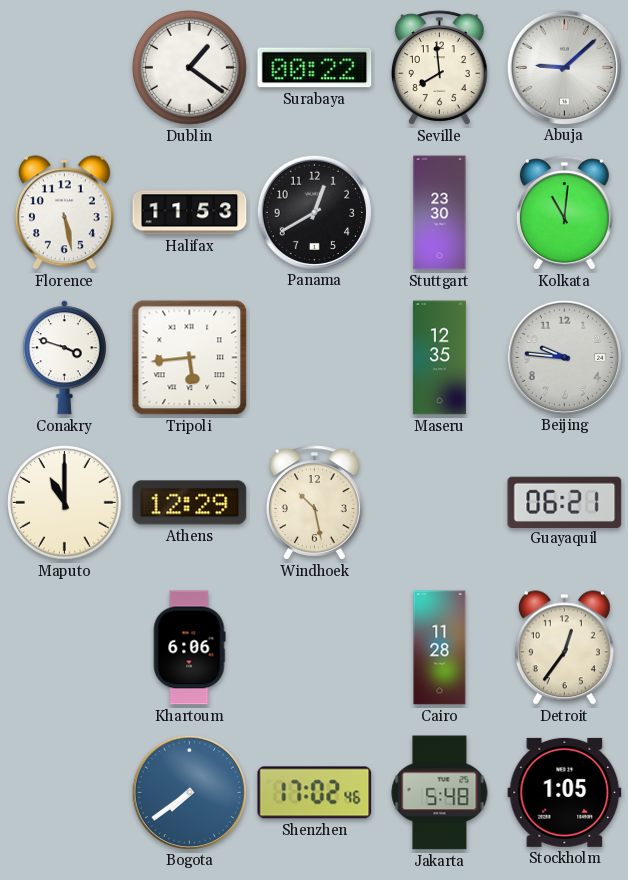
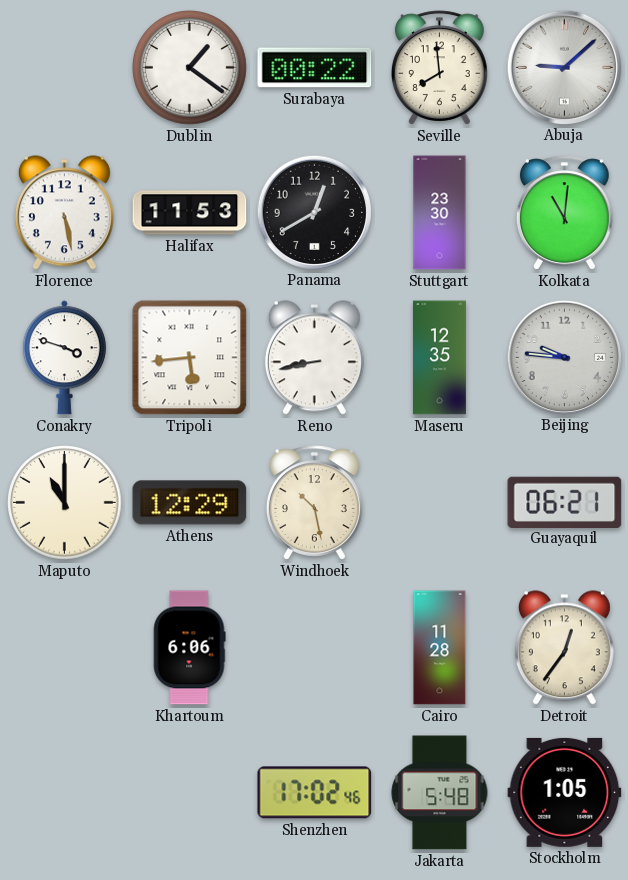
Reno: none -> 8:43
Bogota: 7:39 -> none
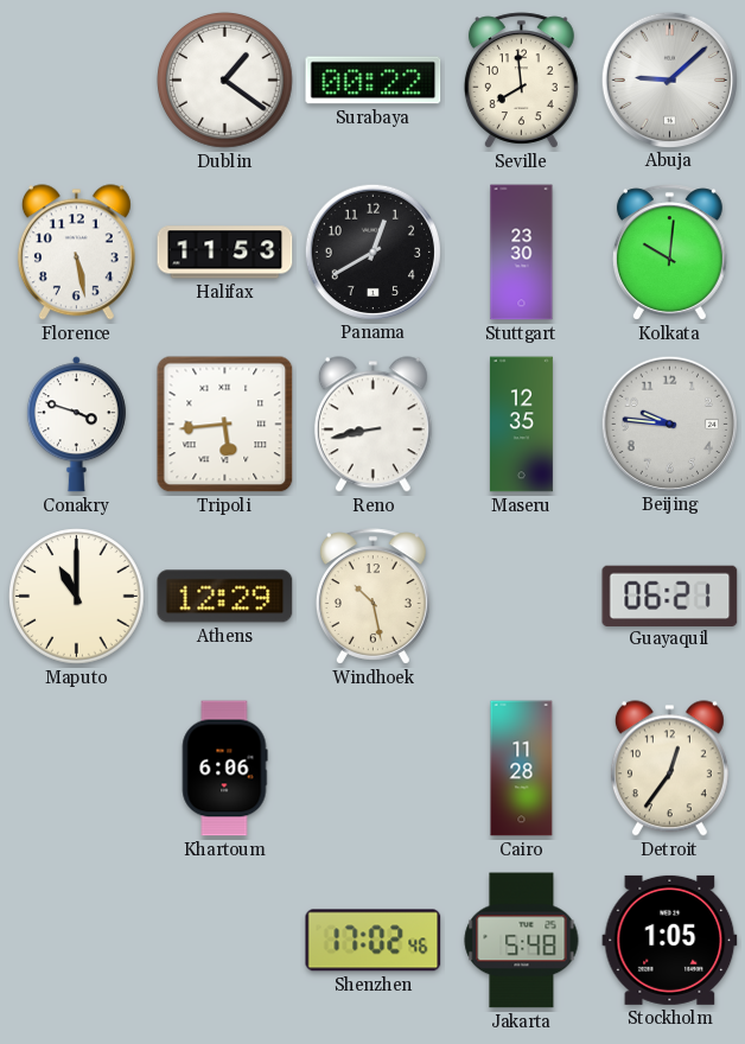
Kolkata: 11:01 -> 10:01
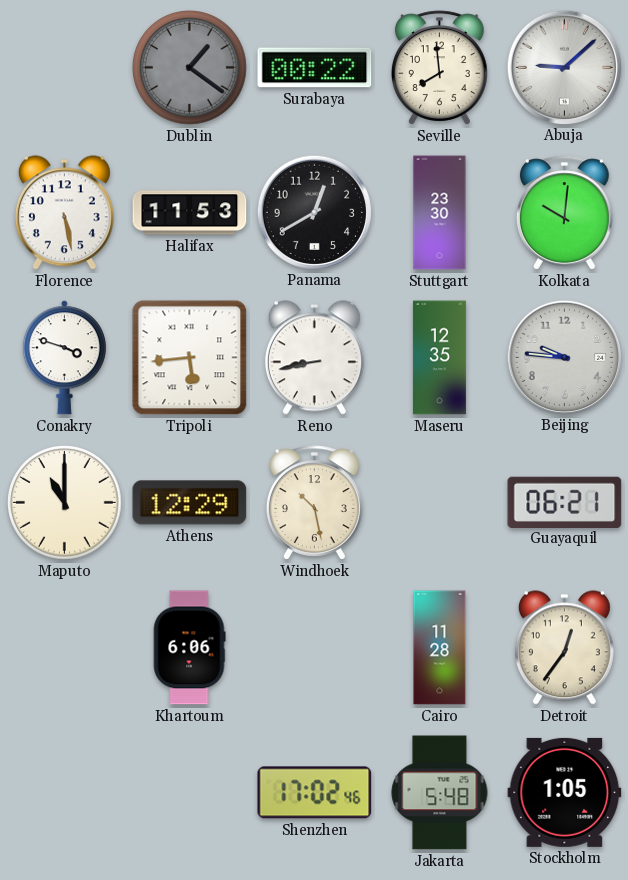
Dublin dial: white -> grey
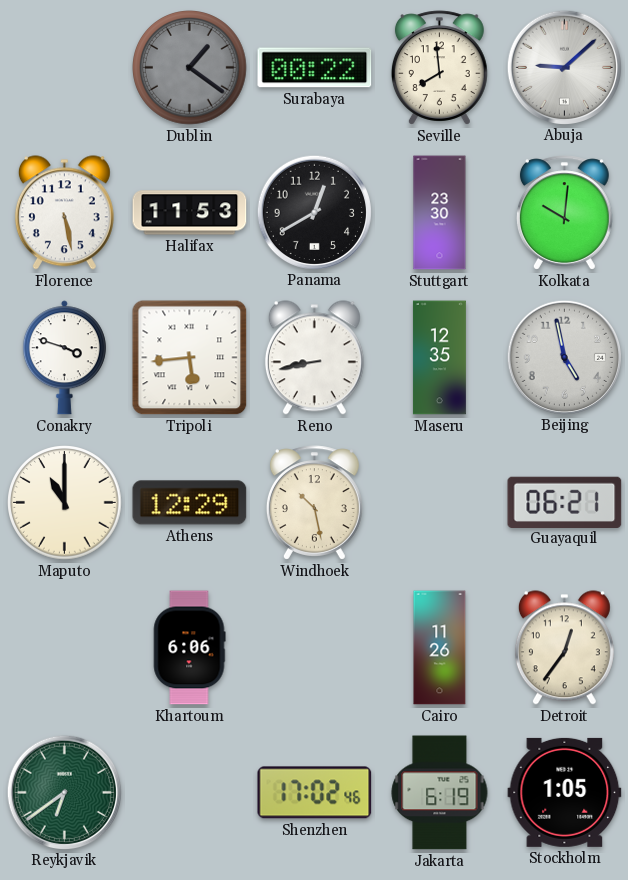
Beijing: 9:46 -> 4:58
Cairo: 11:28 -> 11:26
Reykjavik: none -> 6:39
Jakarta: 5:48 -> 6:19
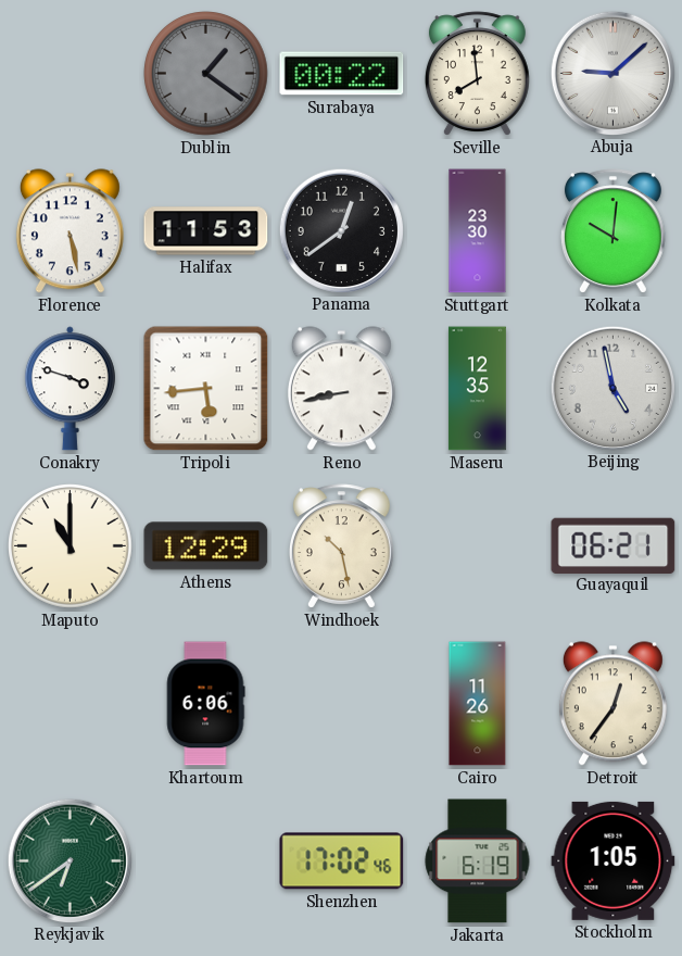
Panama: 12:40 -> 12:39
